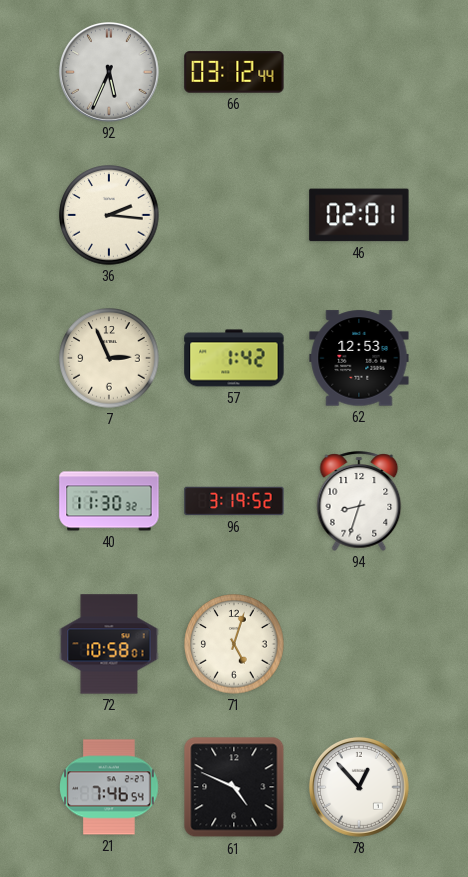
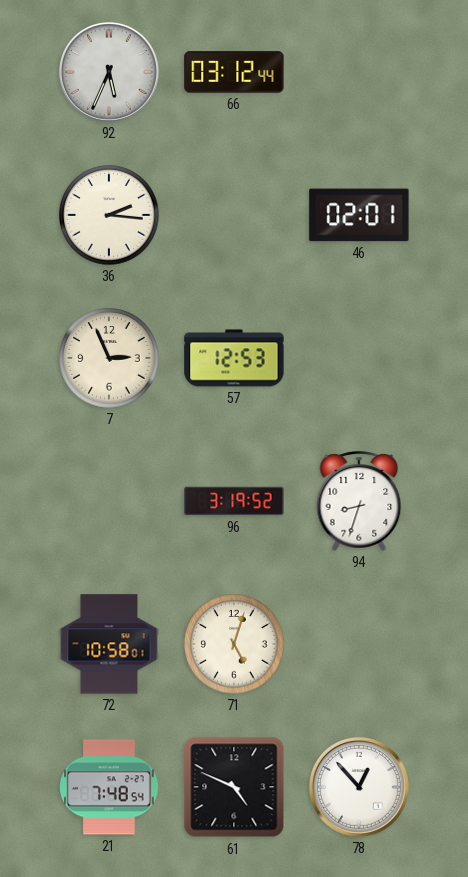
57: 1:42 -> 12:53
62: 12:53 -> none
40: 11:30 -> none
21: 7:46 -> 7:48
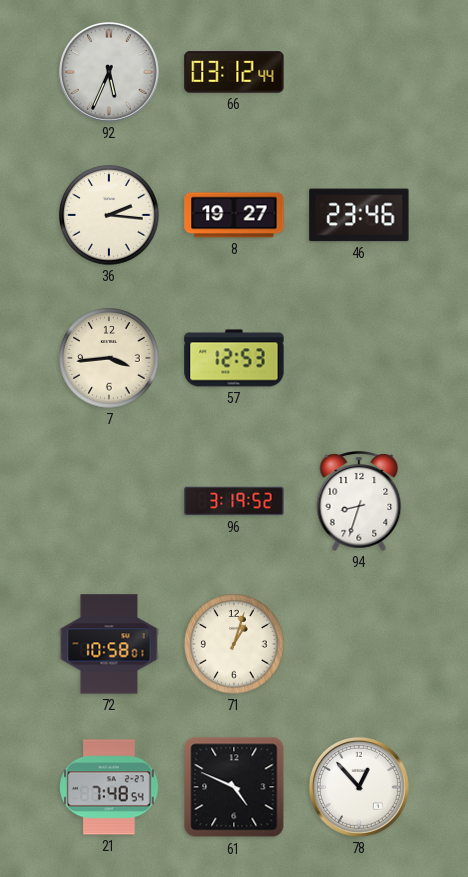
8: none -> 19:27
46: 02:01 -> 23:46
7: 2:56 -> 3:44
71: 5:03 -> 1:03
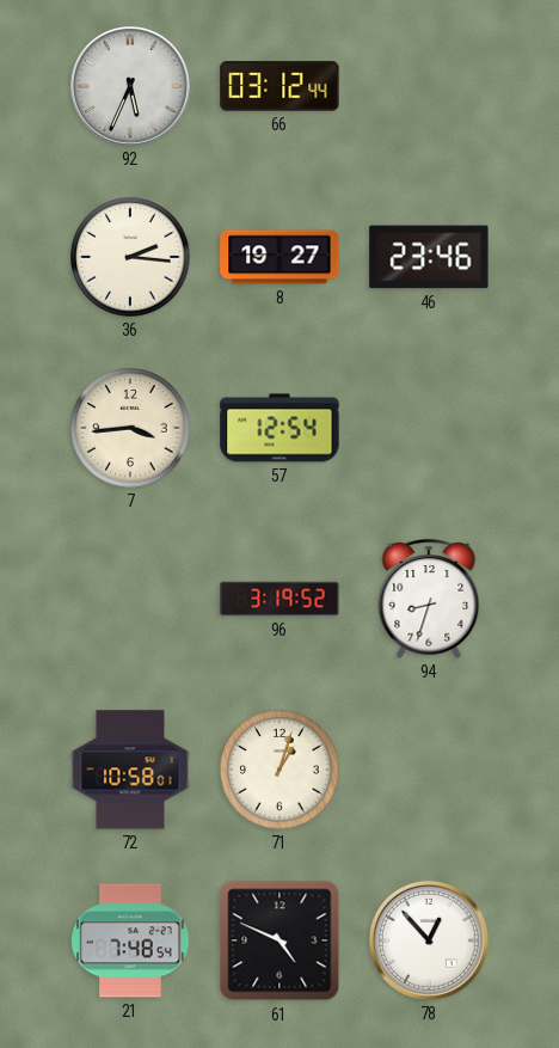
57: 12:53 -> 12:54
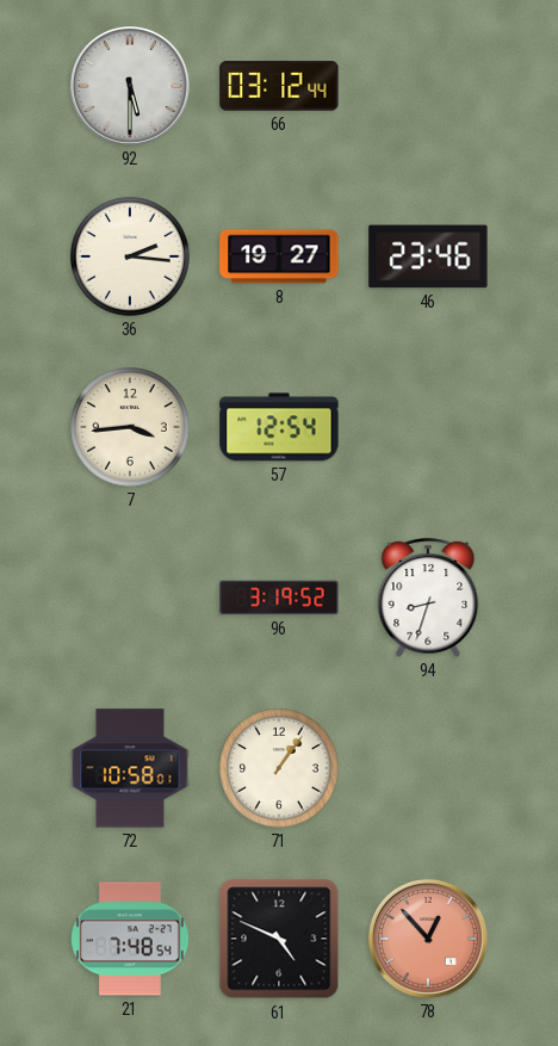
92: 5:34 -> 5:30
71: 1:03 -> 1:06
78 dial: white -> salmon
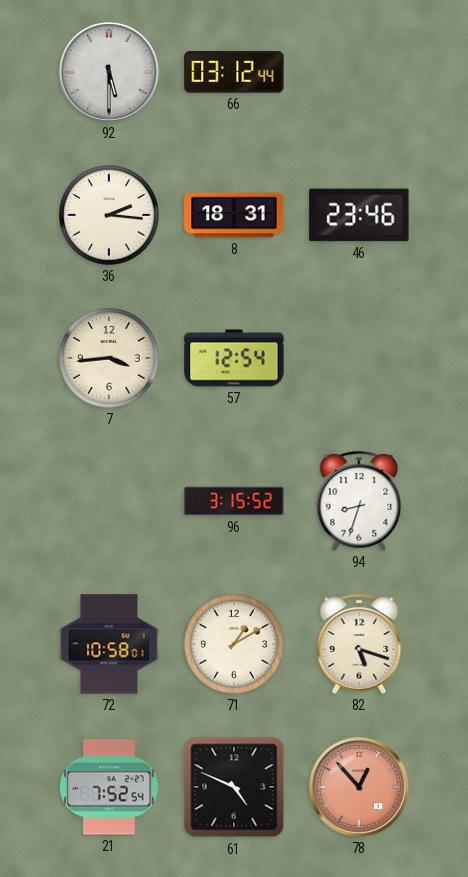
8: 19:27 -> 18:31
96: 3:19 -> 3:15
71: 1:06 -> 1:10
82: none -> 5:18
21: 7:48 -> 7:52
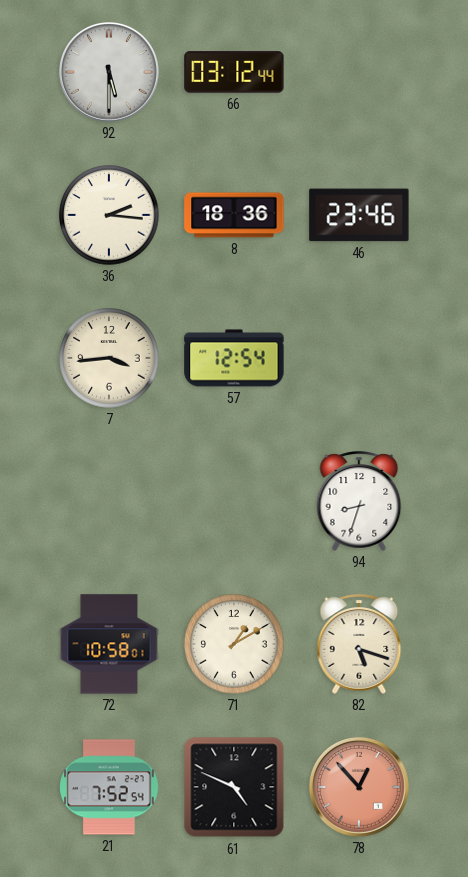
8: 18:31 -> 18:36
96: 3:15 -> none
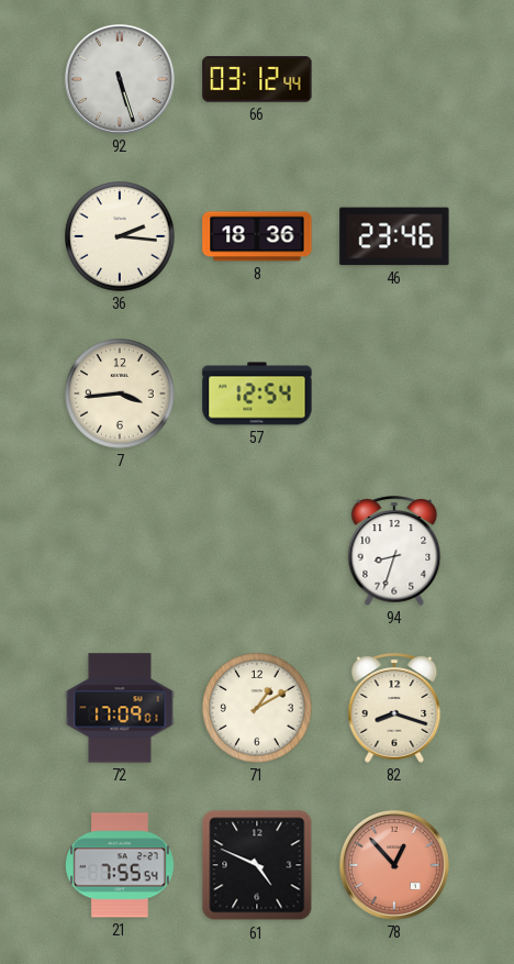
92: 5:30 -> 5:27
72: 10:58 -> 17:09
82: 5:18 -> 8:18
21: 7:52 -> 7:55
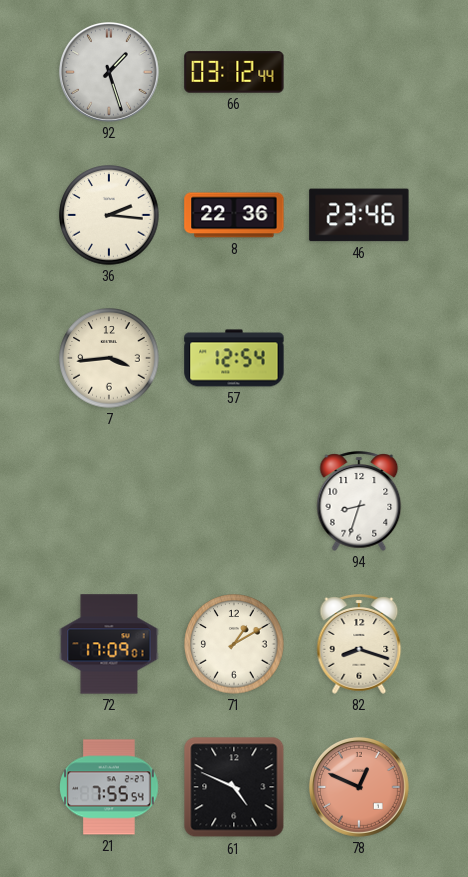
92: 5:27 -> 1:27
8: 18:36 -> 22:36
78: 12:53 -> 12:49
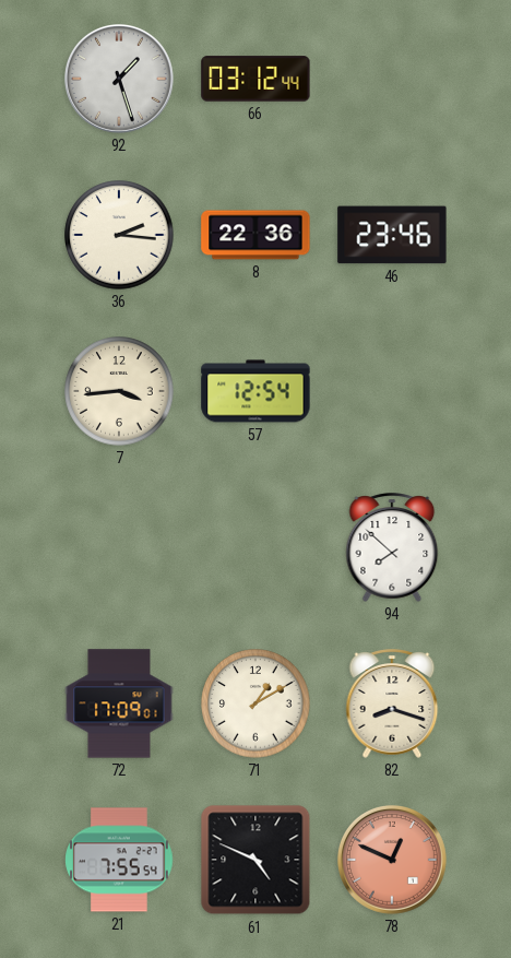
94: 8:33 -> 7:52
